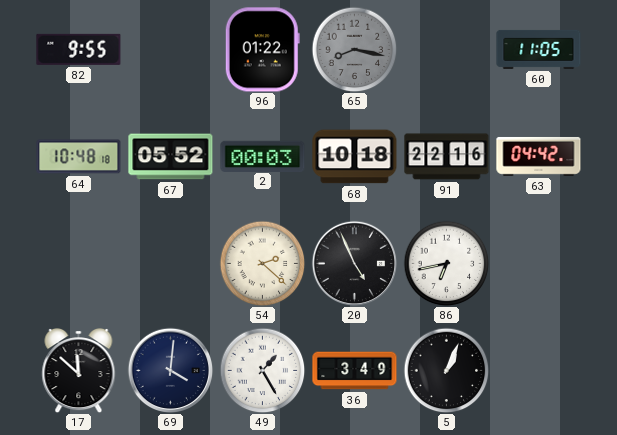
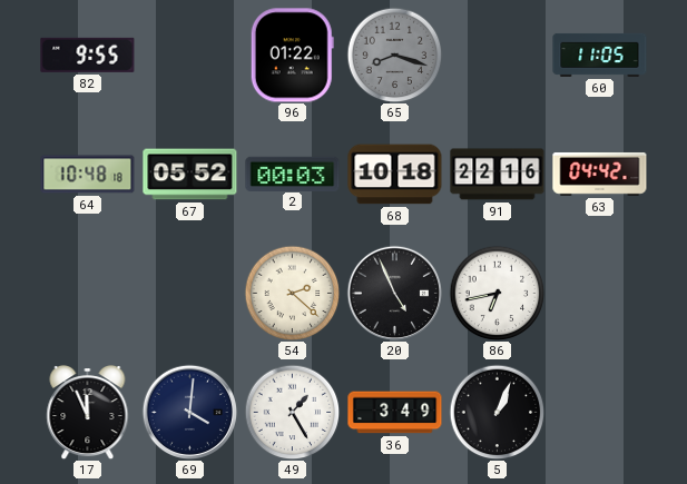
65: 8:17 -> 8:18
17: 11:52 -> 11:56
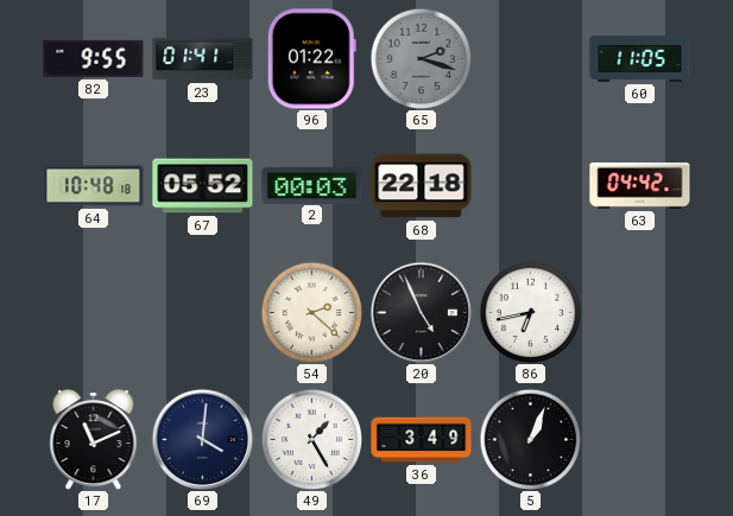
23: none -> 01:41
65: 8:18 -> 2:18
68: 10:18 -> 22:18
91: 22:16 -> none
17: 11:56 -> 11:11
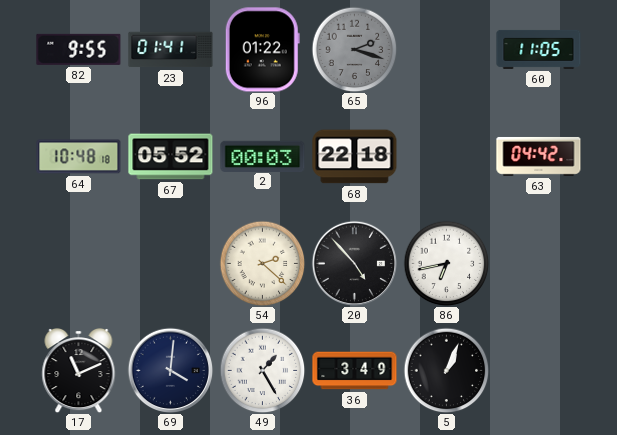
20: 4:56 -> 4:53
